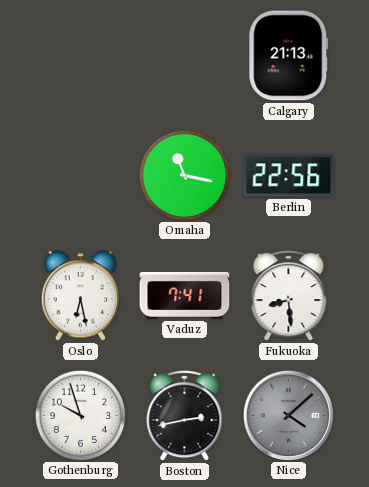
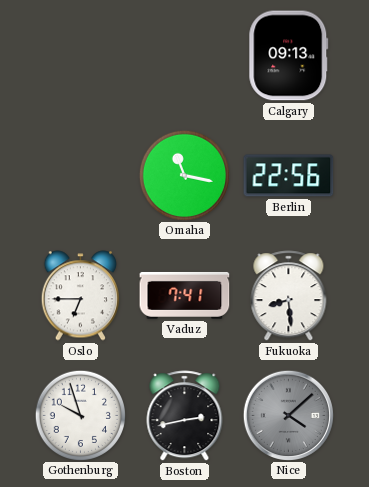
Calgary: 21:13 -> 09:13
Oslo: 6:28 -> 6:45
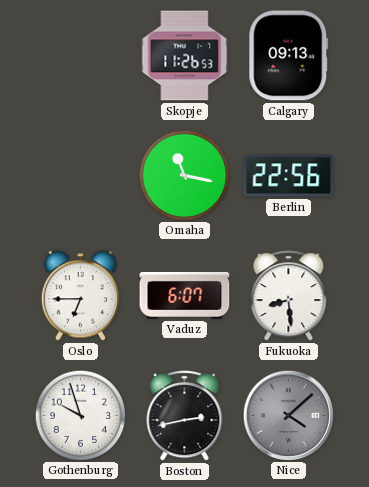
Skopje: none -> 11:26
Vaduz: 7:41 -> 6:07
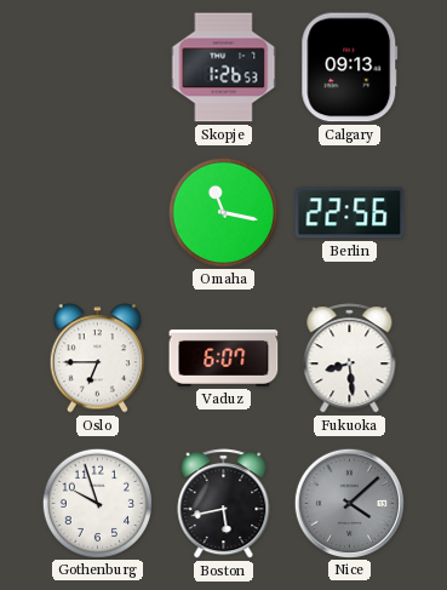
Skopje: 11:26 -> 1:26
Boston: 2:43 -> 5:43
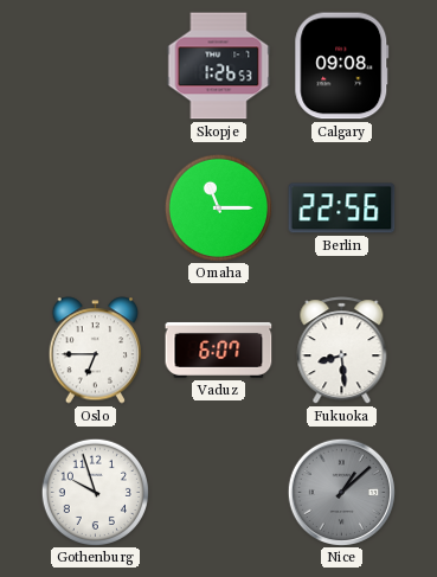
Calgary: 09:13 -> 09:08
Omaha: 11:17 -> 11:15
Boston: 5:43 -> none
Nice: 4:08 -> 1:08
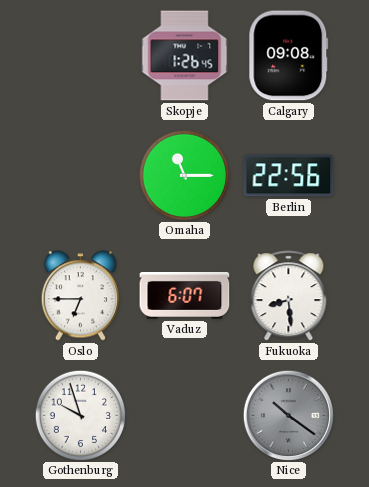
Skopje: 1:26:53 -> 1:26:45
Nice: 1:08 -> 10:21
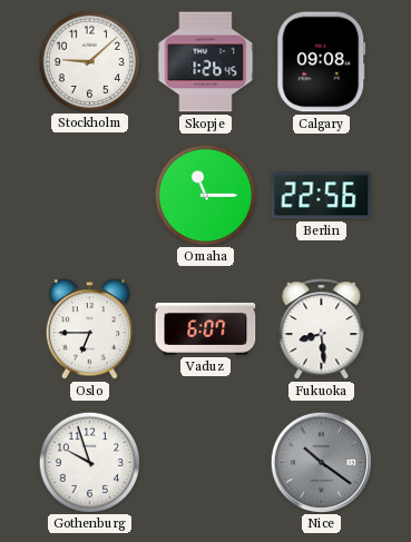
Stockholm: none -> 9:08
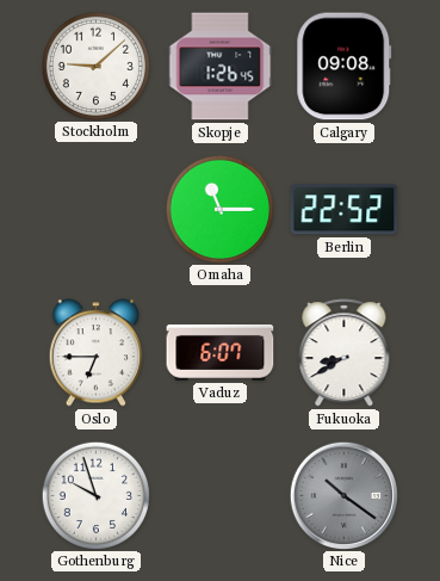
Berlin: 22:56 -> 22:52
Fukuoka: 8:29 -> 8:40
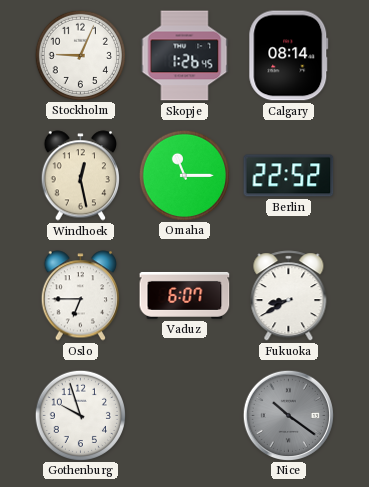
Stockholm: 9:08 -> 9:04
Calgary: 09:08 -> 08:14
Windhoek: none -> 12:28
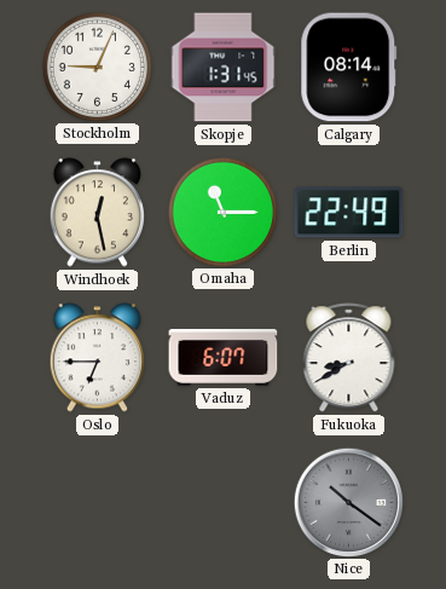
Skopje: 1:26 -> 1:31
Berlin: 22:52 -> 22:49
Gothenburg: 9:57 -> none
